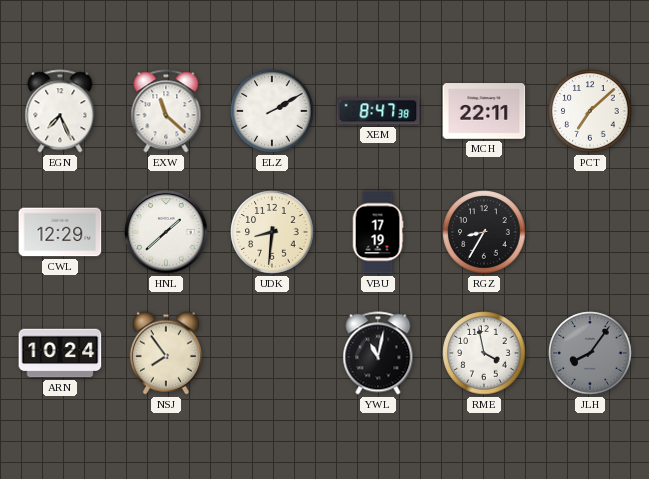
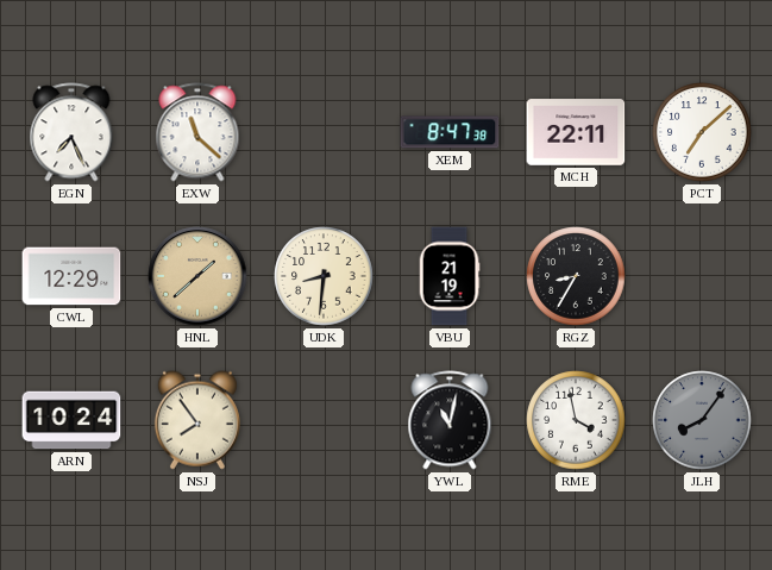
ELZ: 2:10 -> none
HNL dial: white -> champagne
VBU: 17:19 -> 21:19
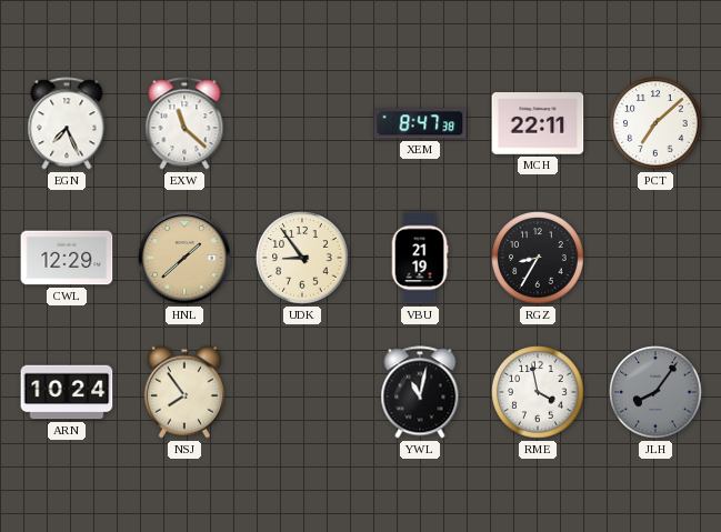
UDK: 8:31 -> 8:54
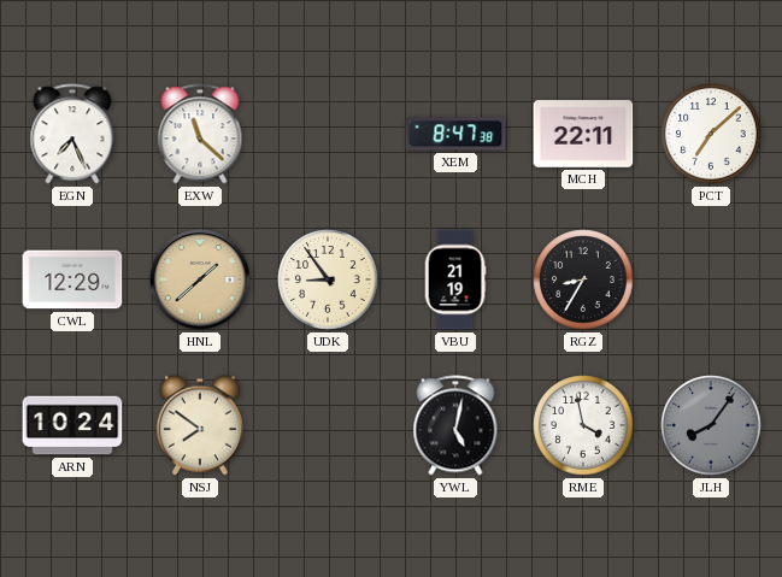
NSJ: 7:54 -> 7:51
YWL: 11:02 -> 5:02
